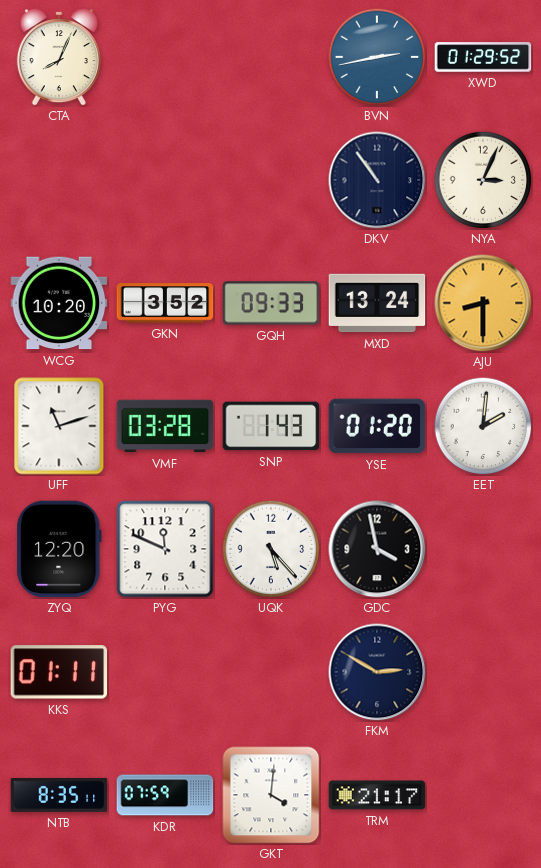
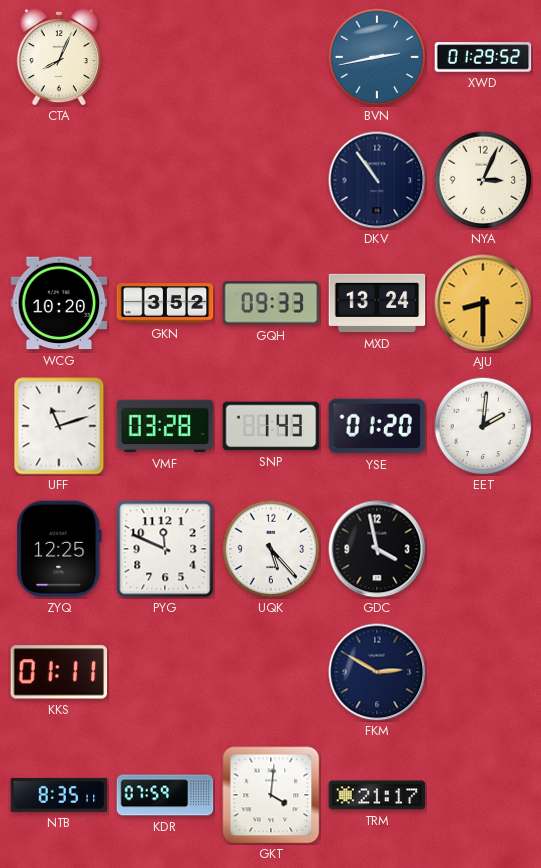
ZYQ: 12:20 -> 12:25
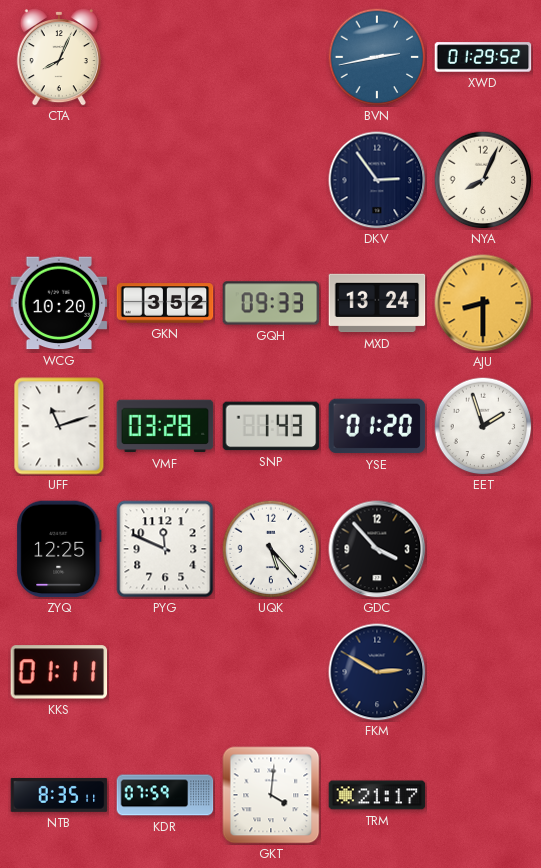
DKV: 10:54 -> 2:54
NYA: 3:04 -> 8:04
EET: 2:01 -> 1:57
GDC: 3:58 -> 3:53
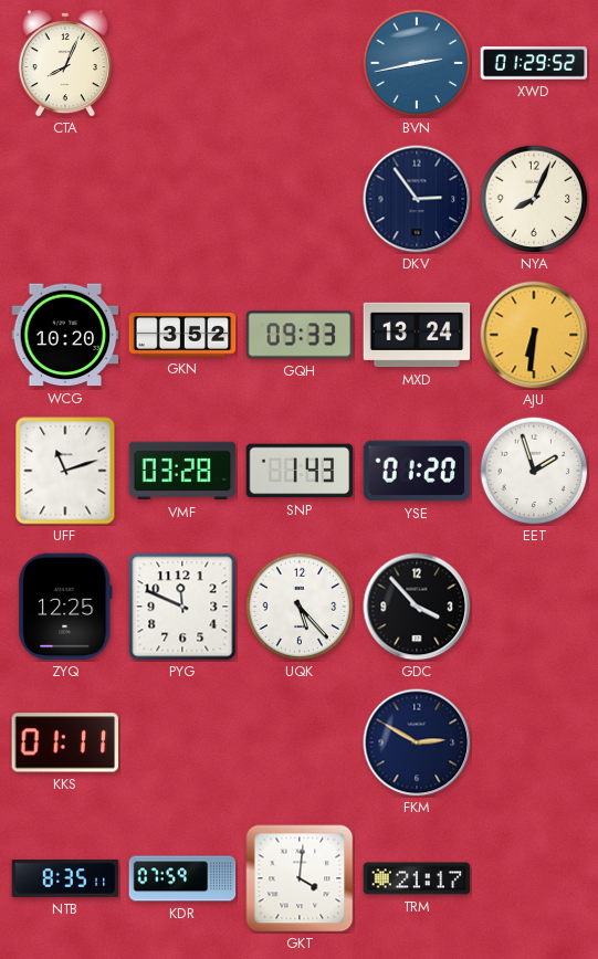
AJU: 8:30 -> 6:31
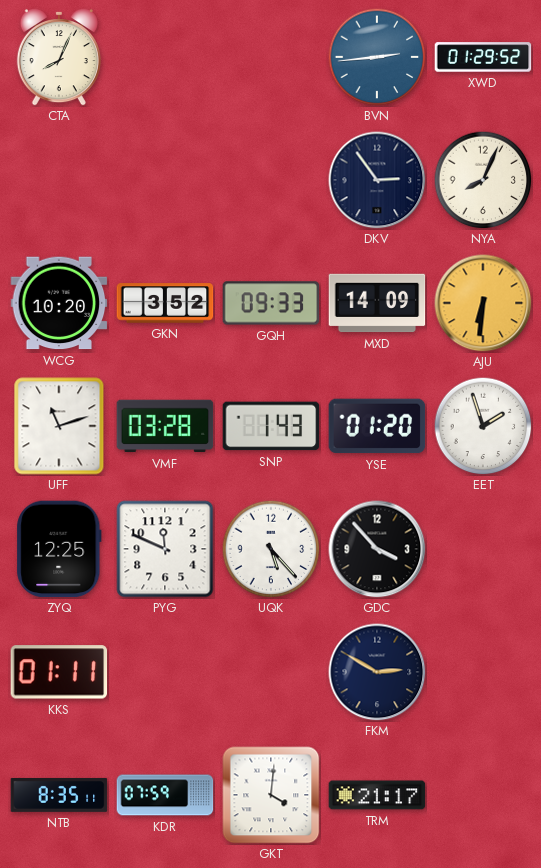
BVN: 2:43 -> 2:44
MXD: 13:24 -> 14:09
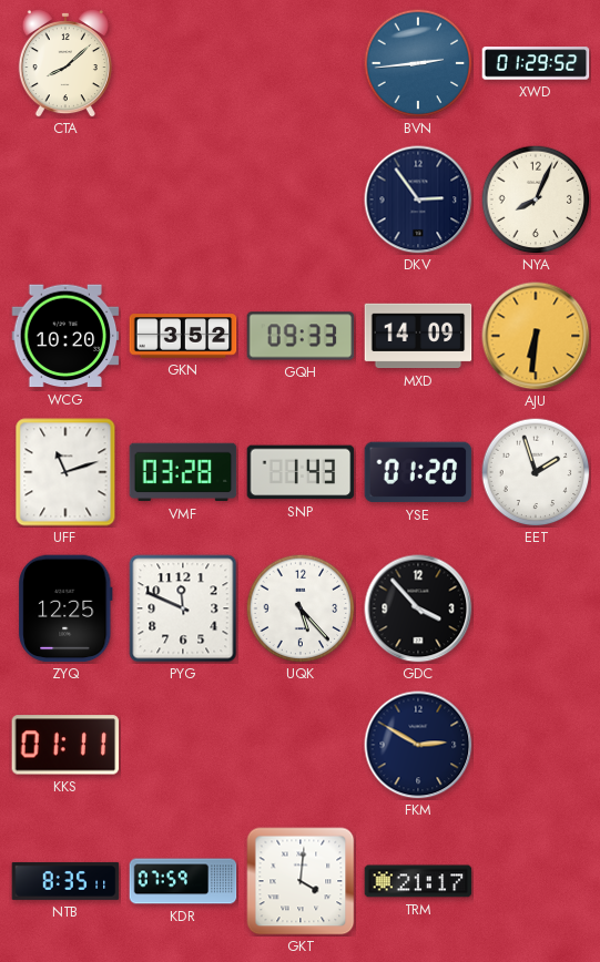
CTA: 8:04 -> 8:08
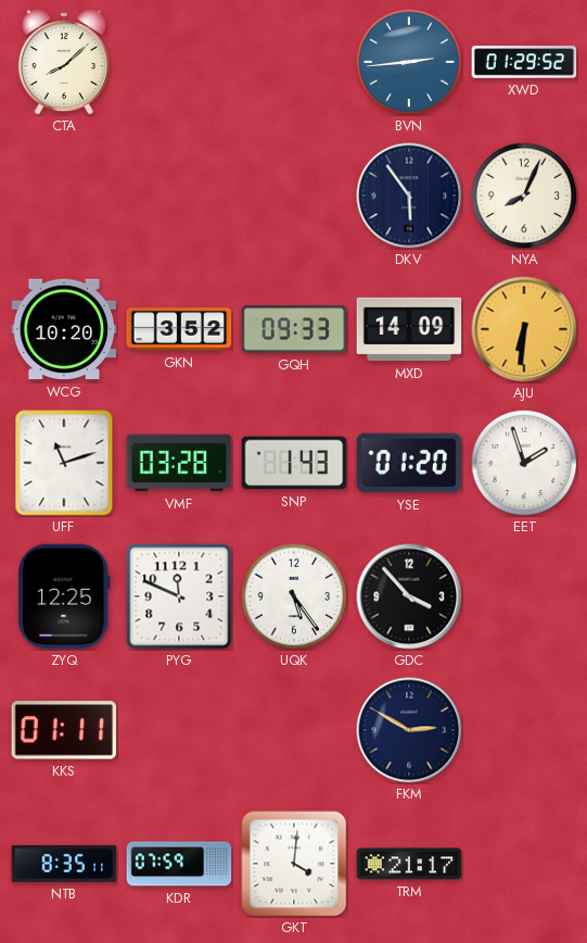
DKV: 2:54 -> 5:54
UQK: 5:23 -> 5:24
